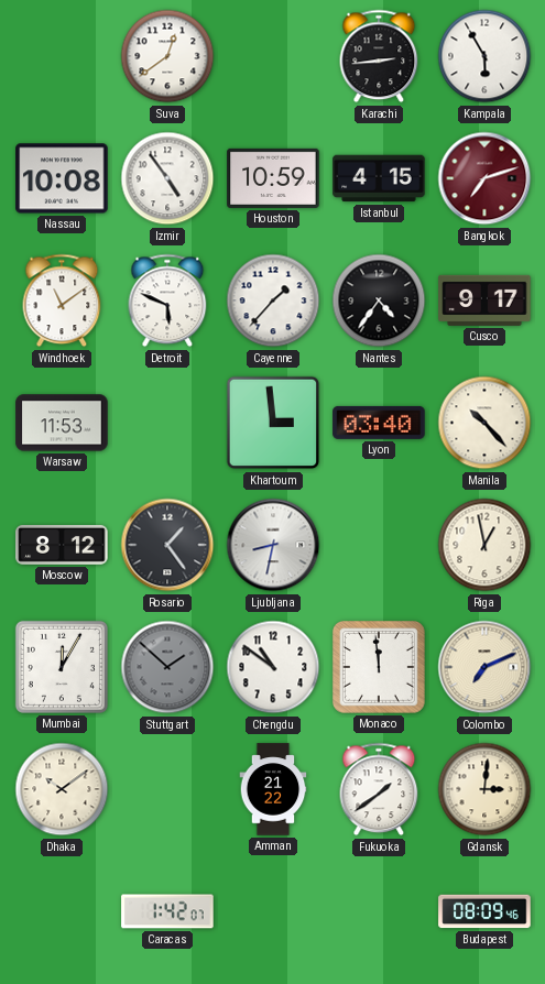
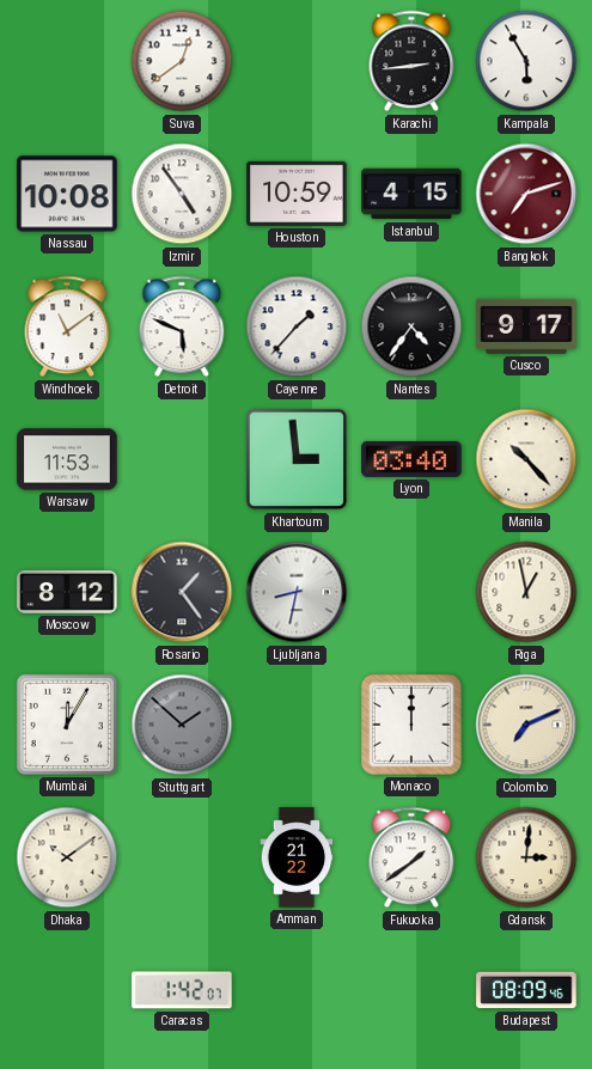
Chengdu: 10:51 -> none
Monaco: 11:59 -> 12:00
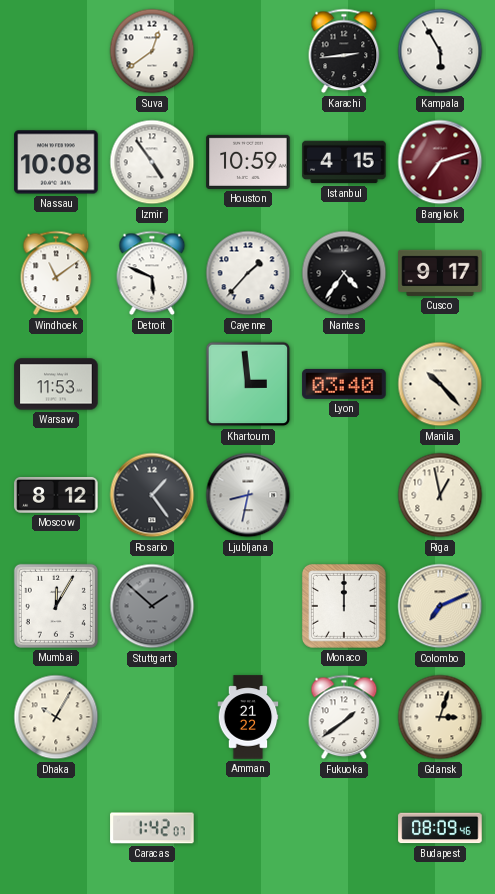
Dhaka: 10:09 -> 10:05
Gdansk: 3:01 -> 3:03
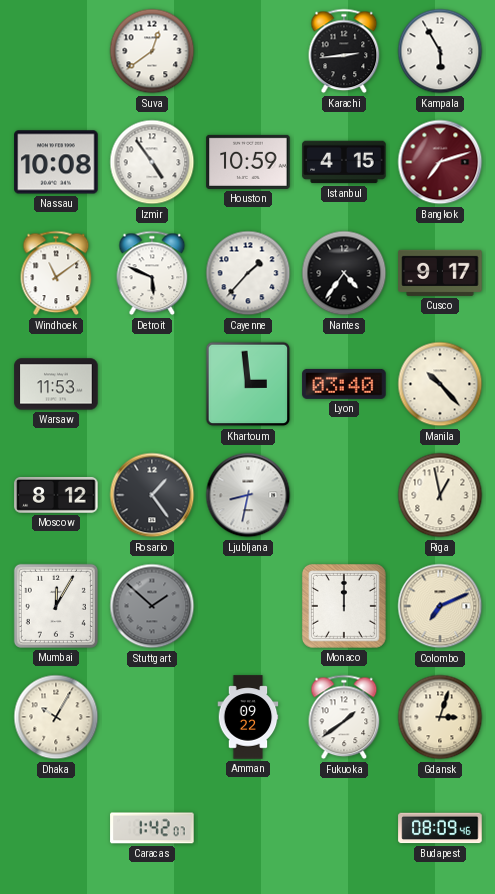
Amman: 21:22 -> 09:22
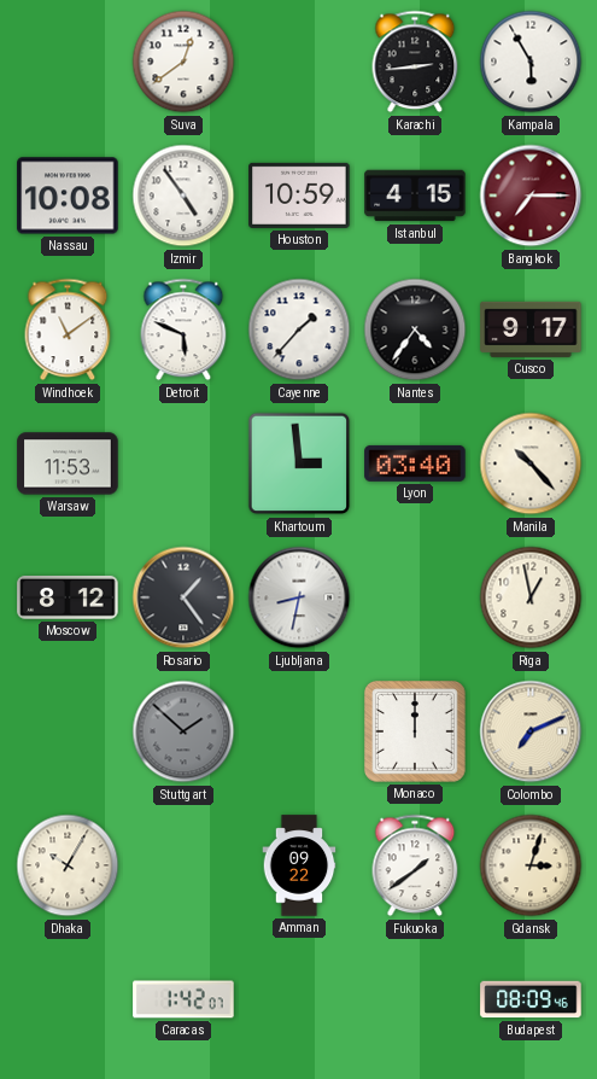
Bangkok: 7:12 -> 7:15
Mumbai: 12:05 -> none
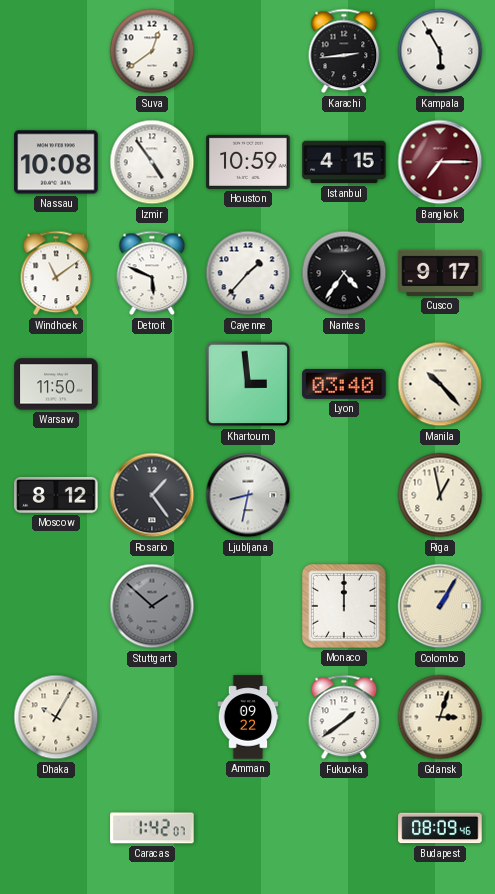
Warsaw: 11:53 -> 11:50
Colombo: 7:11 -> 1:05
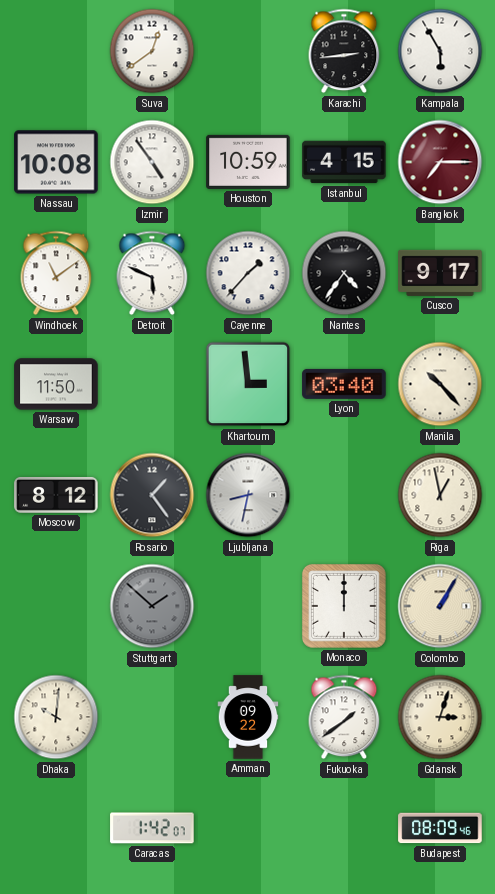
Dhaka: 10:05 -> 10:01
